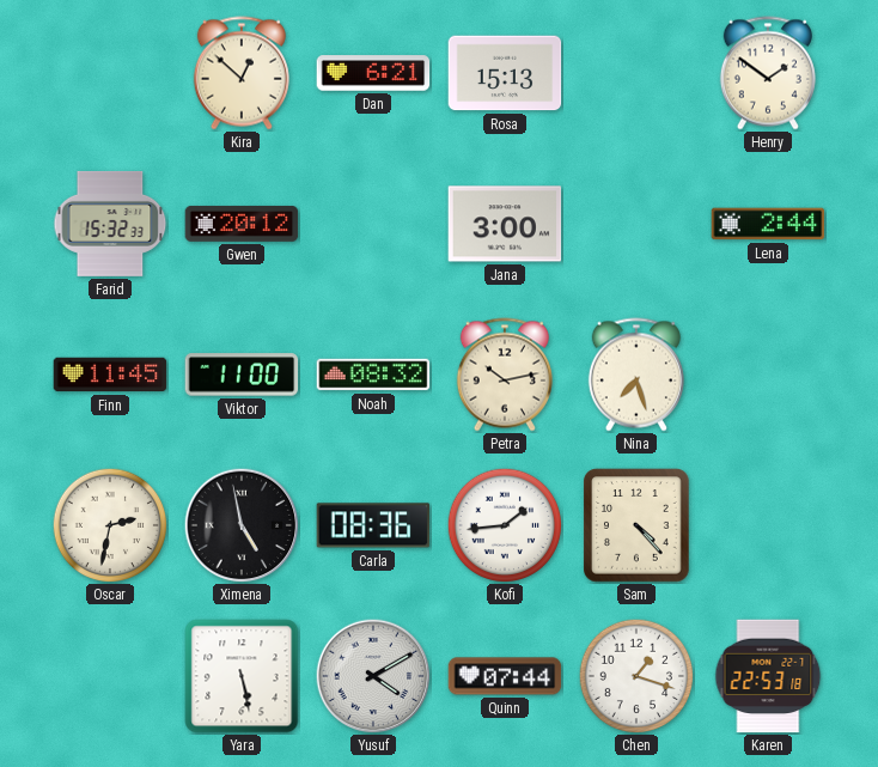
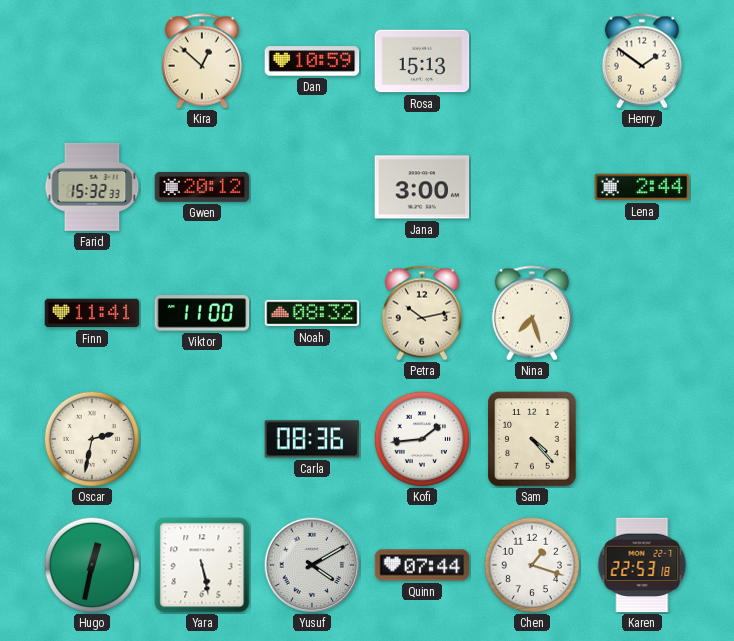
Dan: 6:21 -> 10:59
Finn: 11:45 -> 11:41
Ximena: 4:58 -> none
Hugo: none -> 12:32
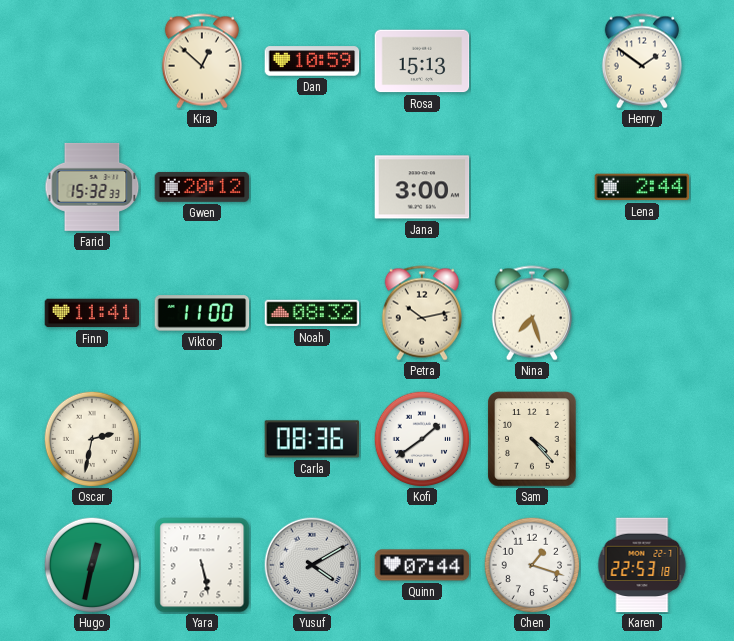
Kofi: 1:44 -> 1:39
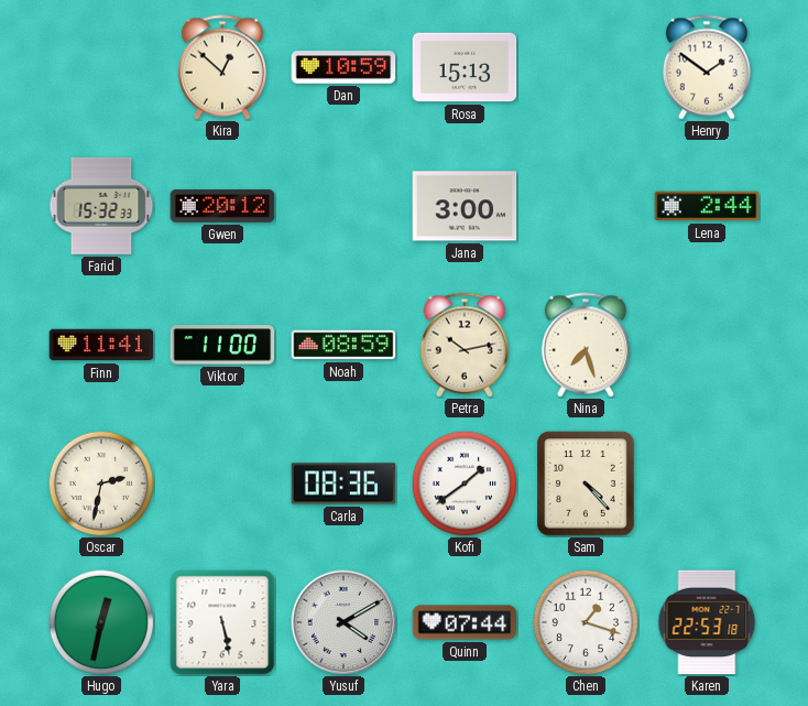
Noah: 08:32 -> 08:59
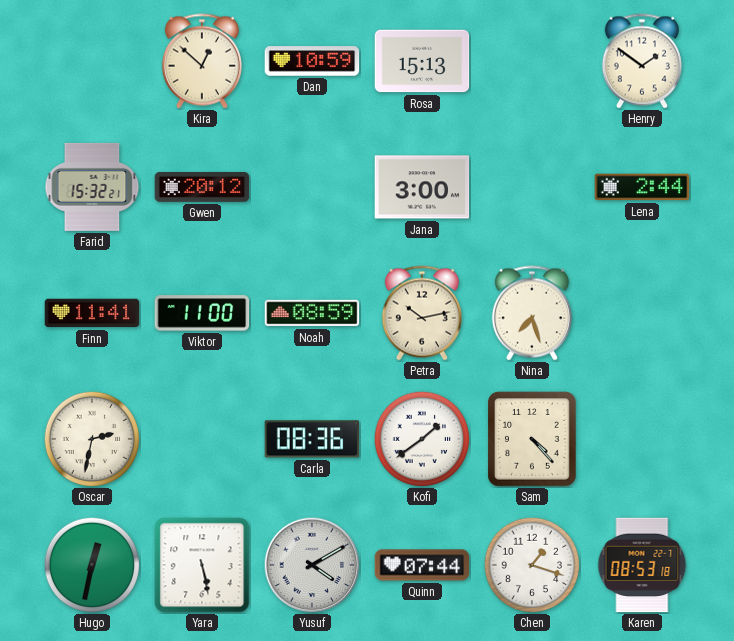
Farid: 15:32:33 -> 15:32:21
Karen: 22:53 -> 08:53
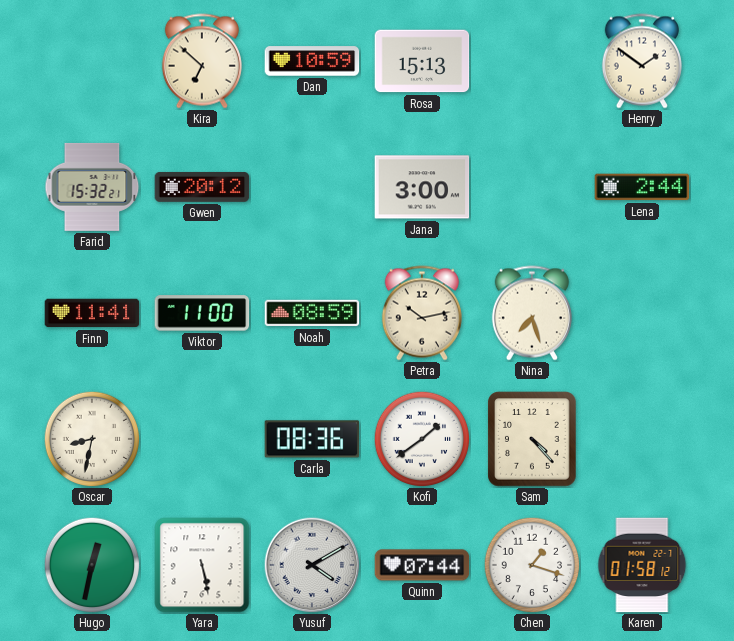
Kira: 12:52 -> 6:52
Oscar: 2:32 -> 8:32
Karen: 08:53 -> 01:58
